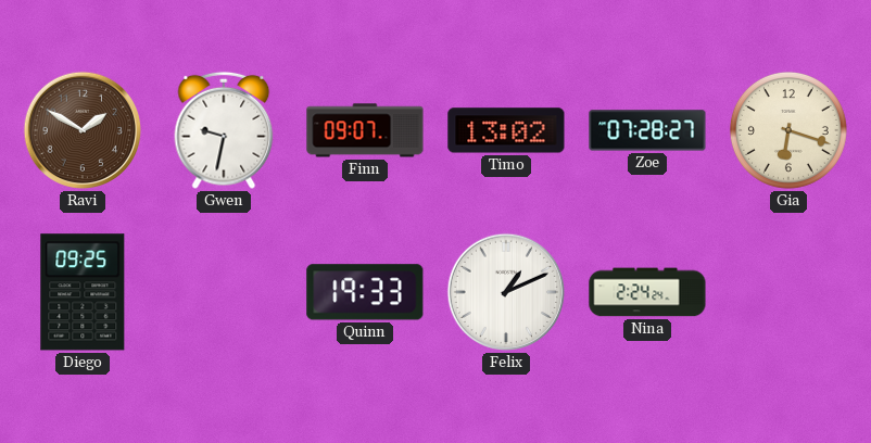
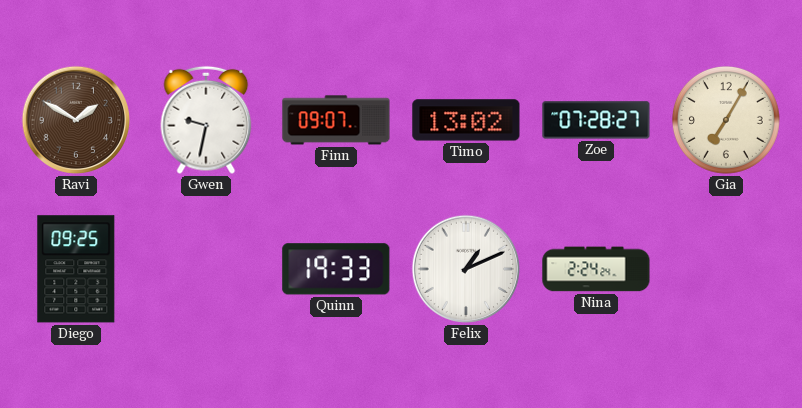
Gia: 6:18 -> 7:05
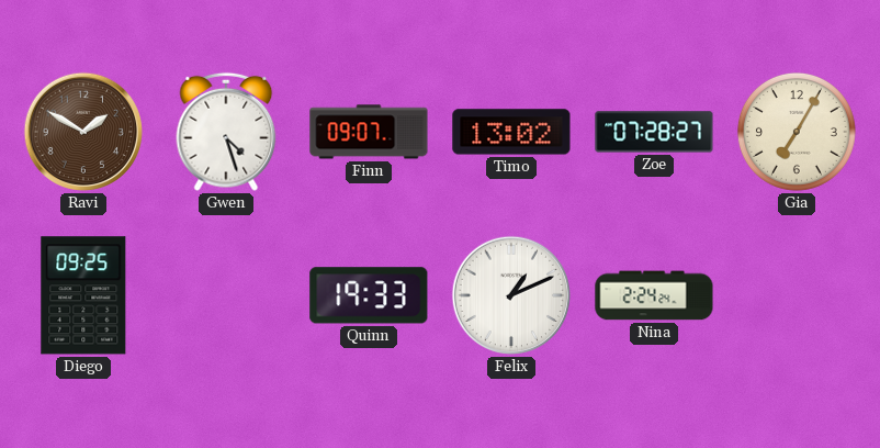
Gwen: 9:32 -> 4:27
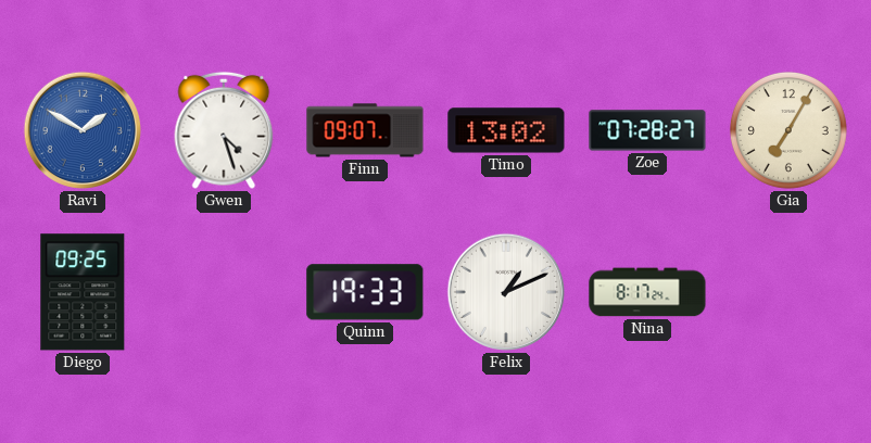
Ravi dial: brown -> blue
Nina: 2:24 -> 8:17
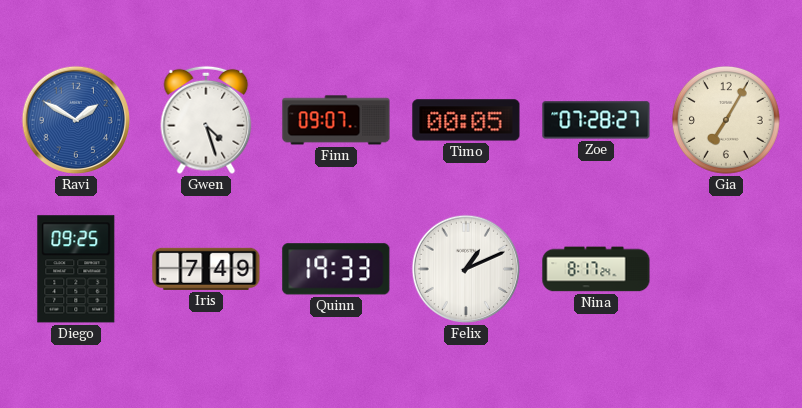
Timo: 13:02 -> 00:05
Iris: none -> 7:49
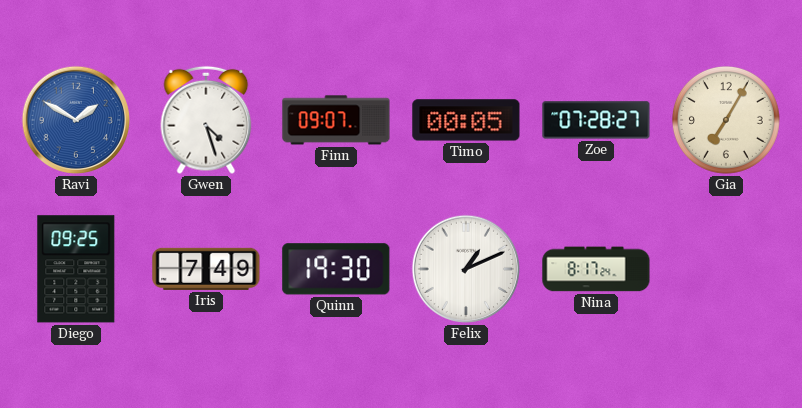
Quinn: 19:33 -> 19:30
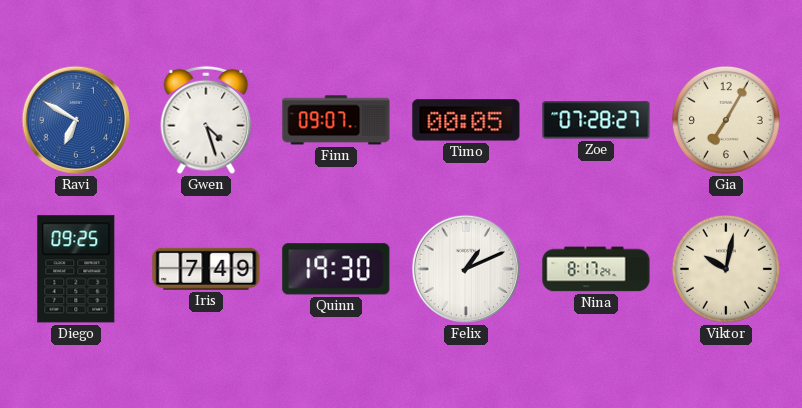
Ravi: 1:50 -> 6:50
Viktor: none -> 10:02
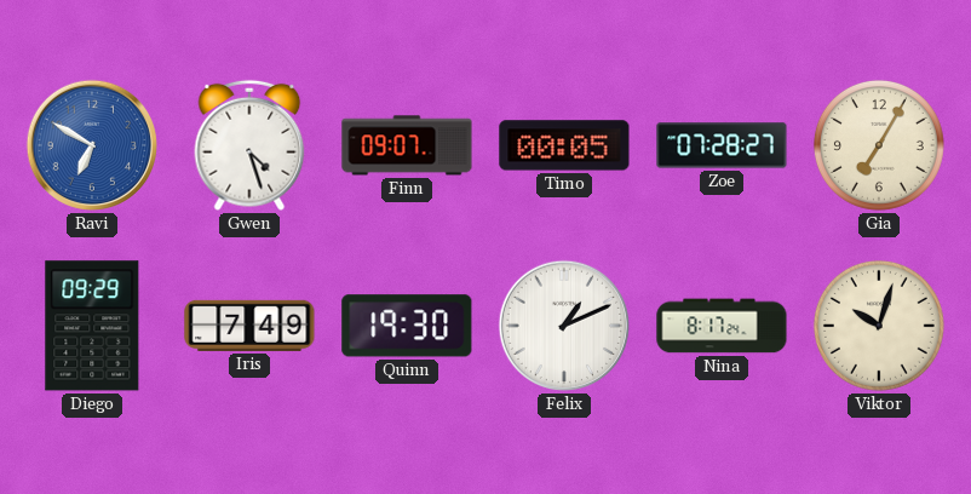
Diego: 09:25 -> 09:29
Viktor: 10:02 -> 10:03
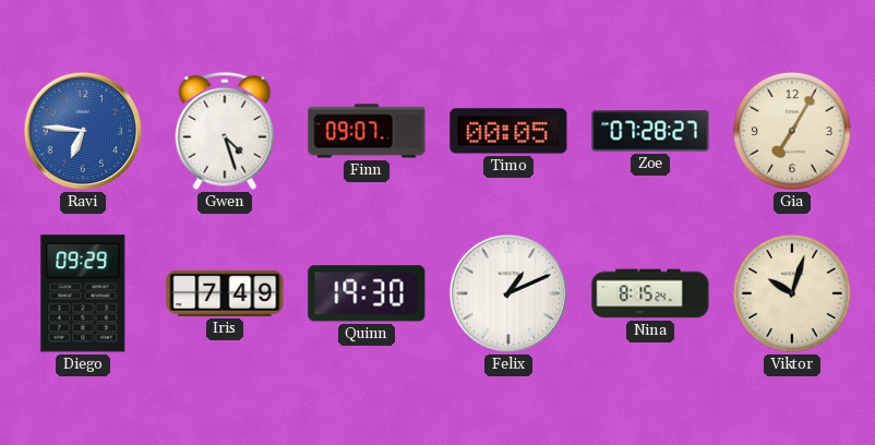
Ravi: 6:50 -> 6:46
Nina: 8:17 -> 8:15
